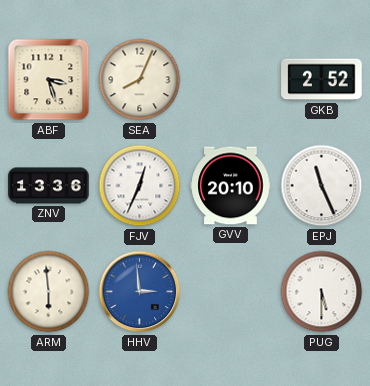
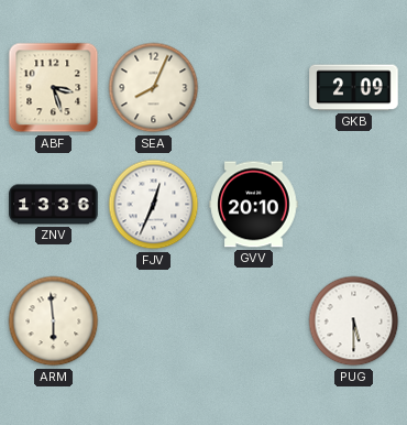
GKB: 2:52 -> 2:09
EPJ: 11:26 -> none
HHV: 2:59 -> none
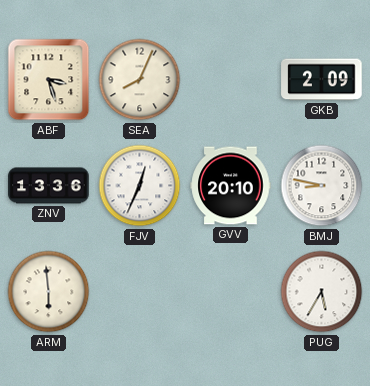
BMJ: none -> 8:47
PUG: 5:30 -> 5:35
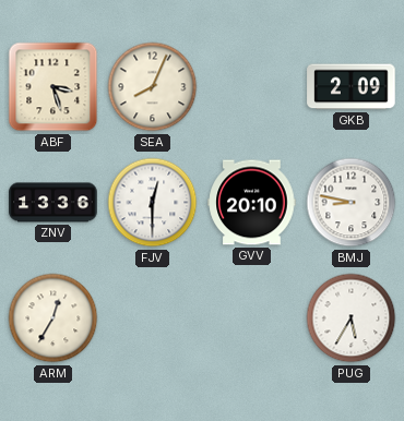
FJV: 12:34 -> 12:30
ARM: 5:59 -> 12:35
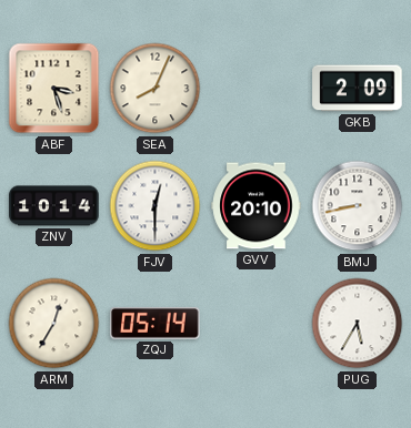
ZNV: 13:36 -> 10:14
BMJ: 8:47 -> 8:43
ZQJ: none -> 05:14
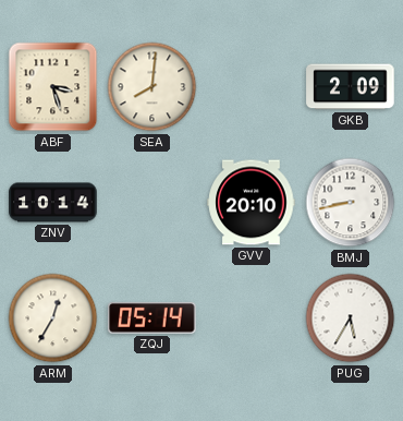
SEA: 8:04 -> 8:01
FJV: 12:30 -> none
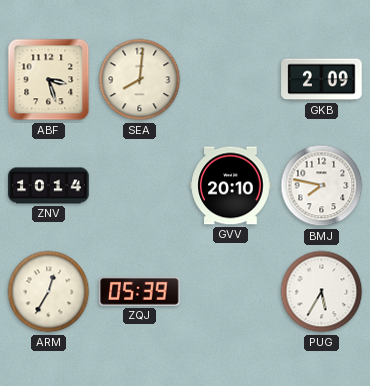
BMJ: 8:43 -> 7:47
ZQJ: 05:14 -> 05:39
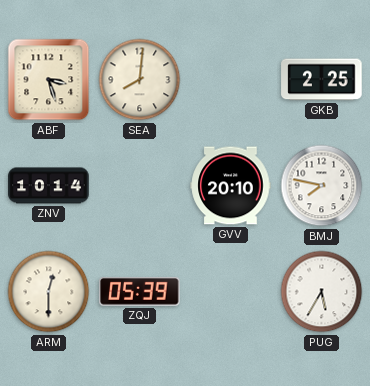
GKB: 2:09 -> 2:25
ARM: 12:35 -> 12:30
